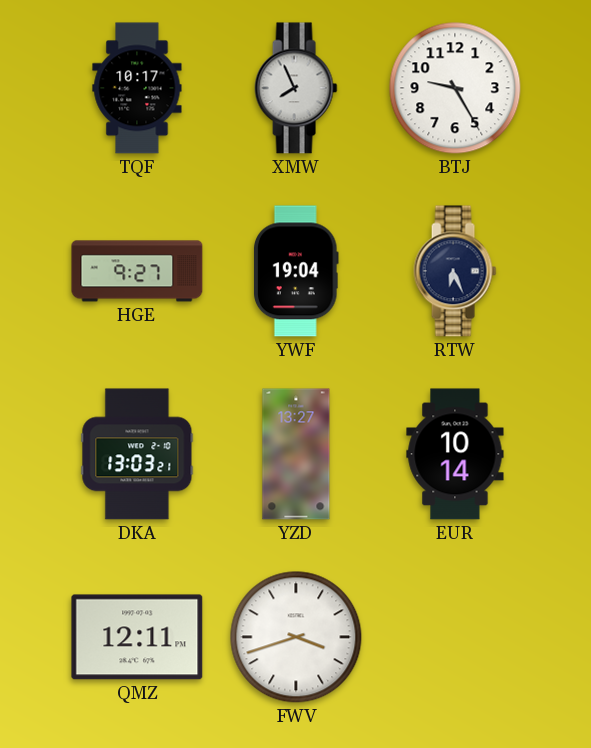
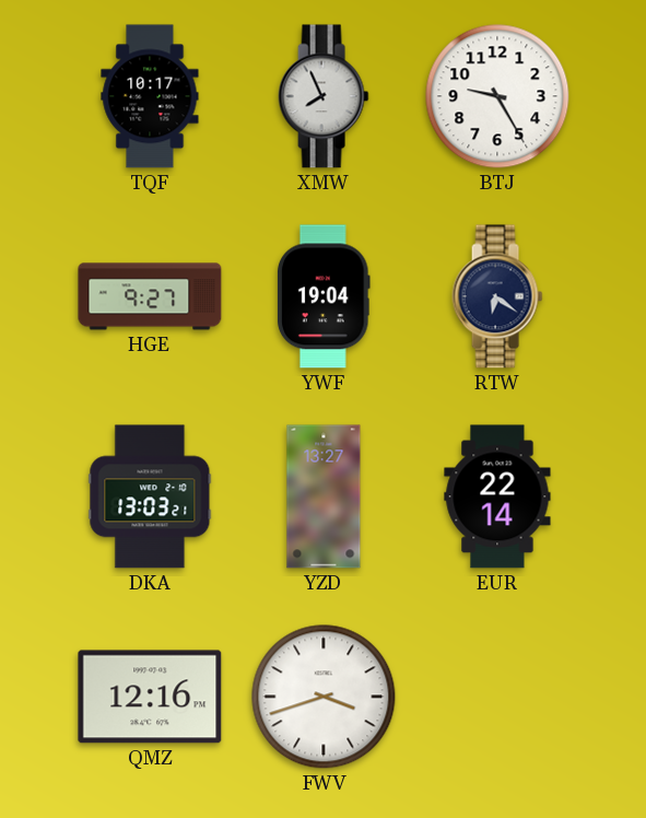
RTW: 6:26 -> 6:21
EUR: 10:14 -> 22:14
QMZ: 12:11 -> 12:16
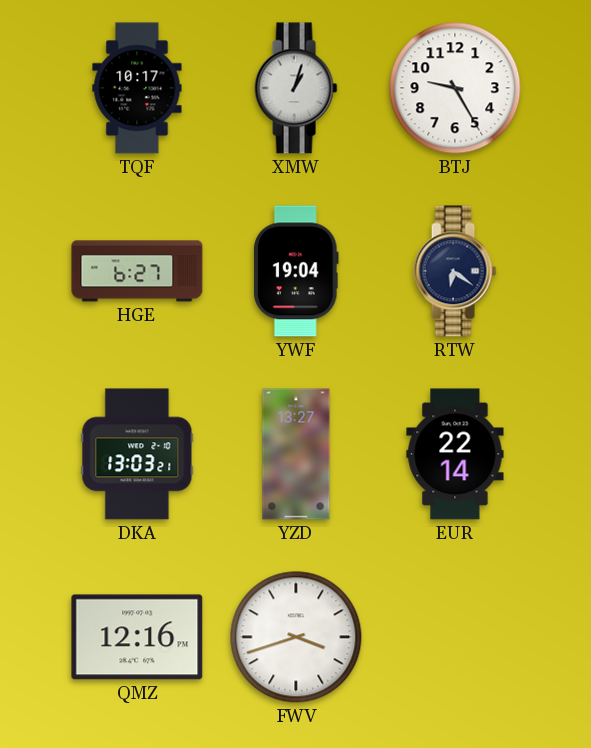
XMW: 7:56 -> 1:03
HGE: 9:27 -> 6:27
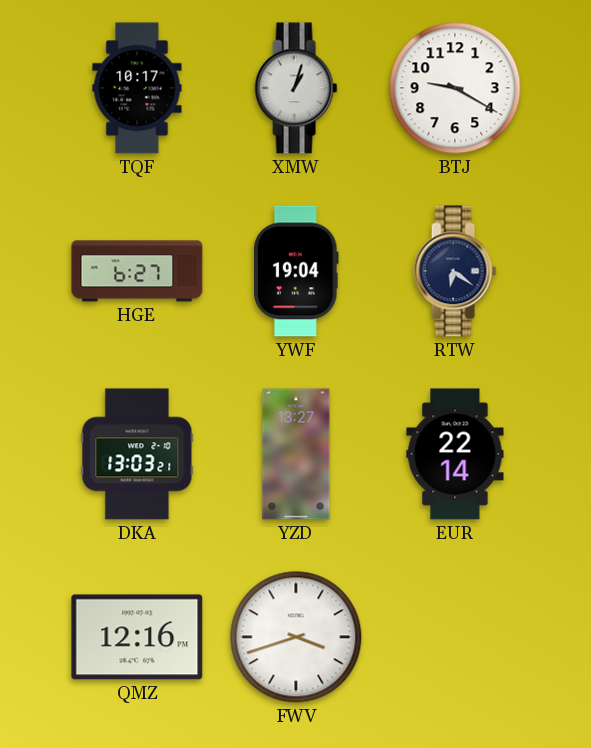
BTJ: 9:25 -> 9:20
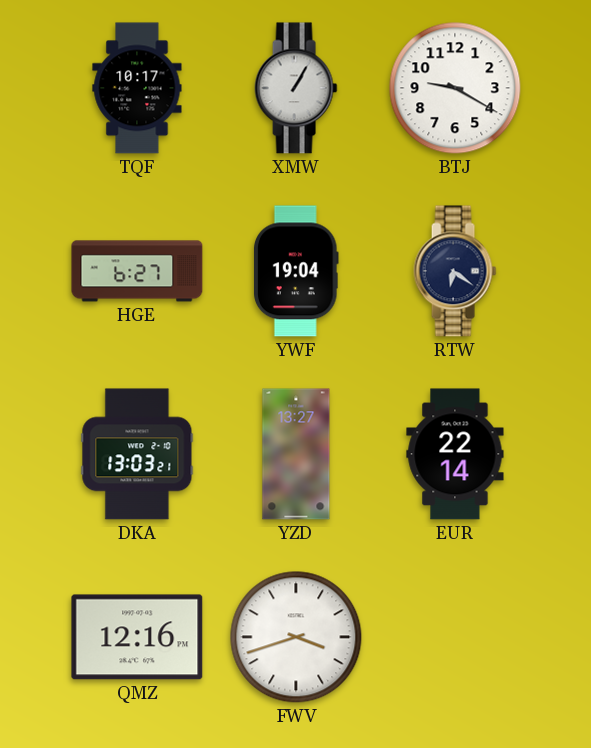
XMW: 1:03 -> 1:05
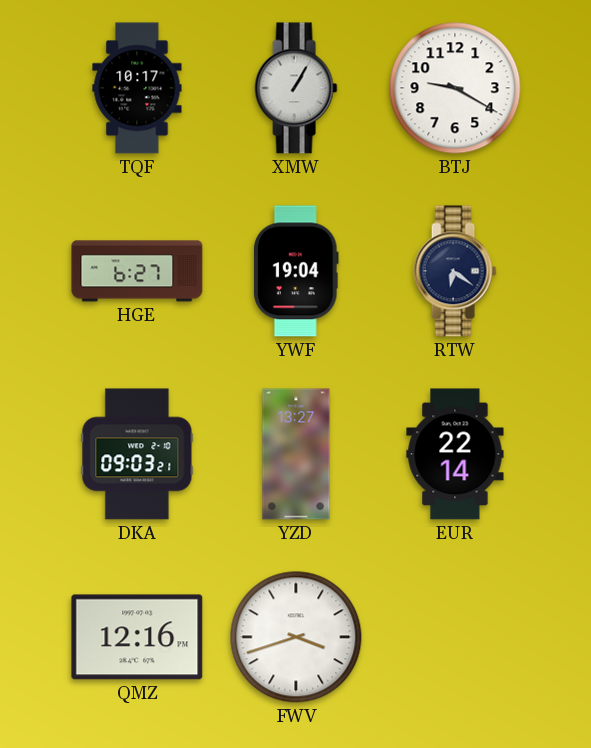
DKA: 13:03 -> 09:03
